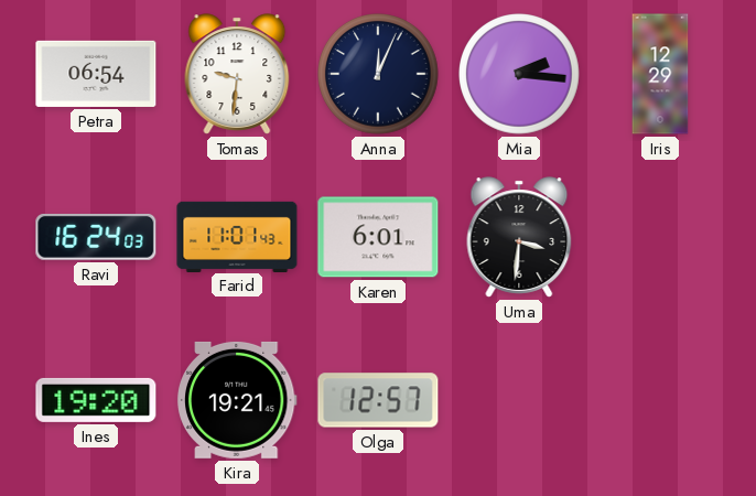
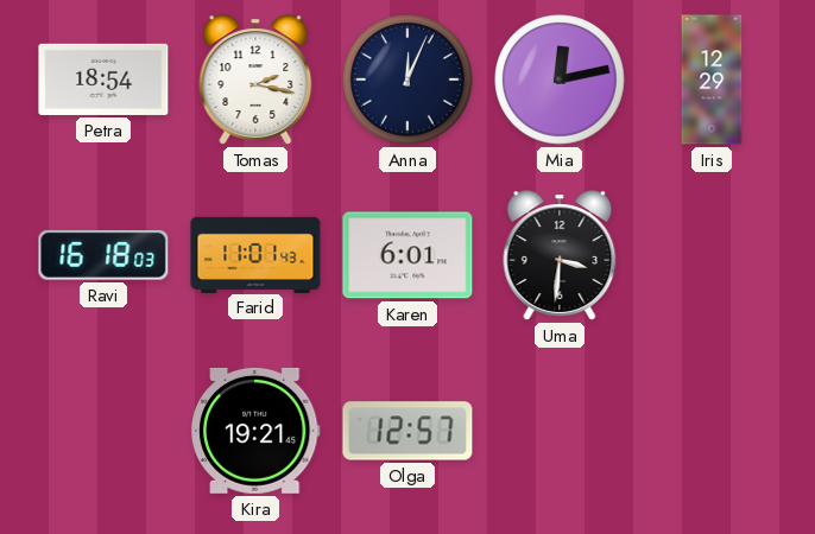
Petra: 06:54 -> 18:54
Tomas: 9:31 -> 2:17
Mia: 2:16 -> 12:13
Ravi: 16:24 -> 16:18
Ines: 19:20 -> none
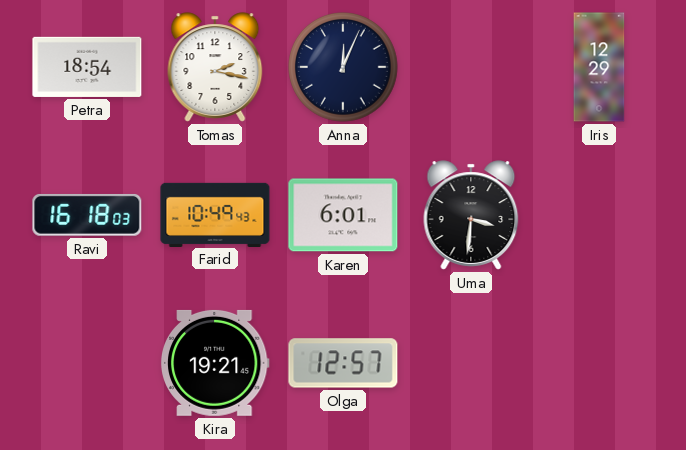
Mia: 12:13 -> none
Farid: 11:01 -> 10:49
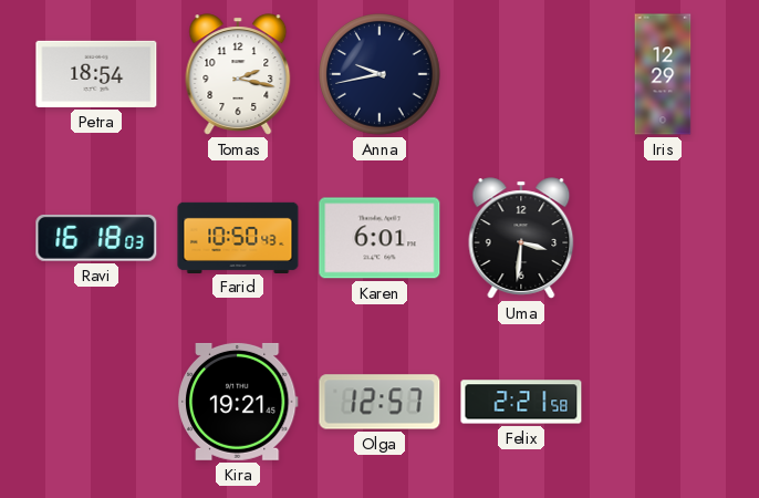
Anna: 12:04 -> 9:43
Farid: 10:49 -> 10:50
Felix: none -> 2:21
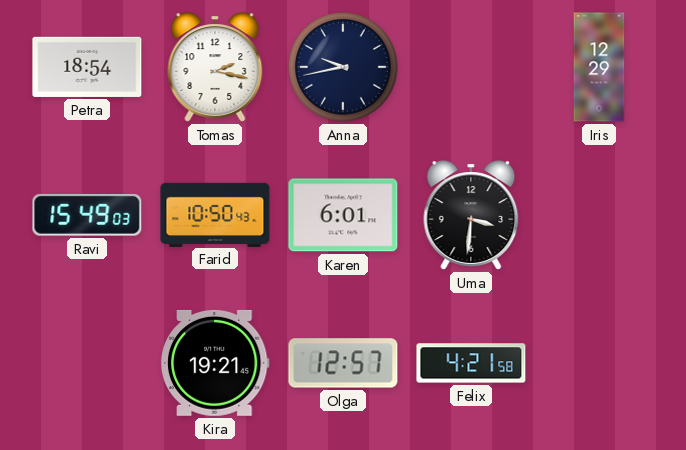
Ravi: 16:18 -> 15:49
Felix: 2:21 -> 4:21
